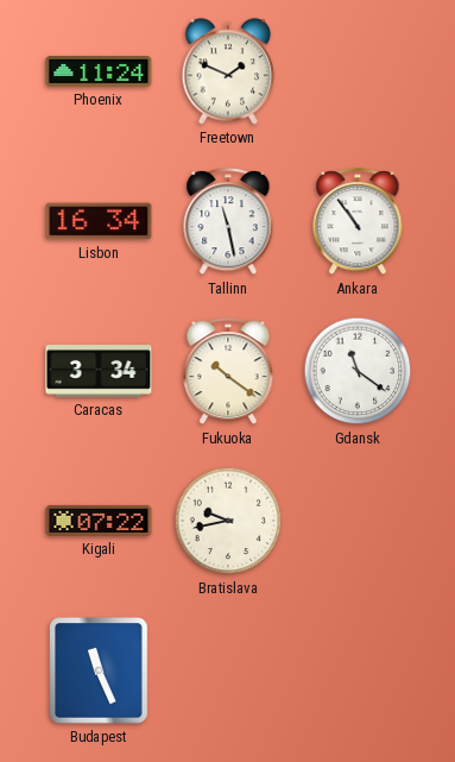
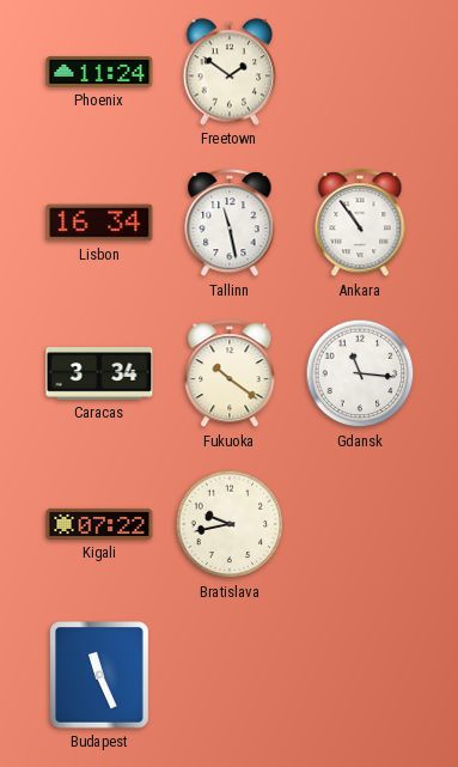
Freetown: 1:49 -> 1:51
Gdansk: 11:21 -> 11:16
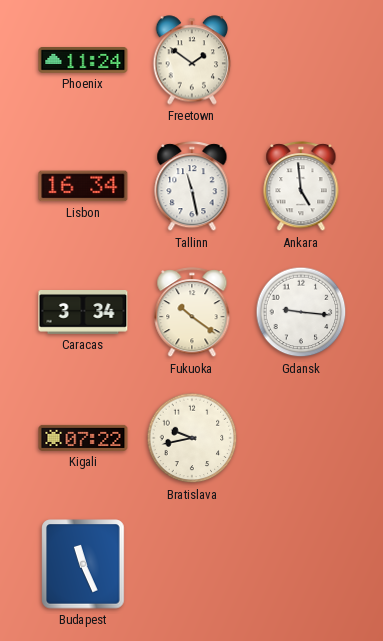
Ankara: 10:54 -> 4:59
Gdansk: 11:16 -> 9:16
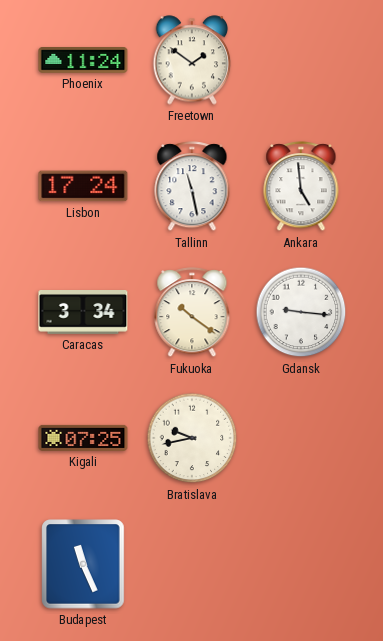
Lisbon: 16:34 -> 17:24
Kigali: 07:22 -> 07:25
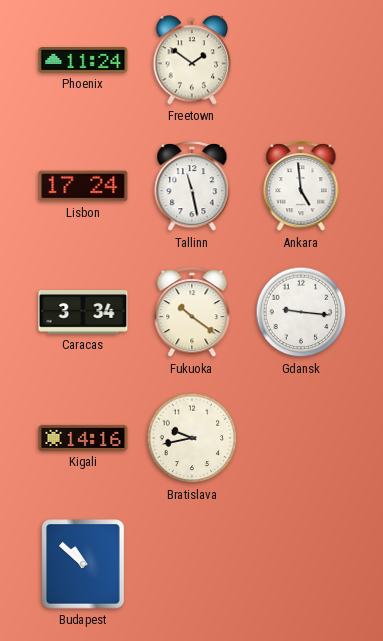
Kigali: 07:25 -> 14:16
Budapest: 11:26 -> 10:52
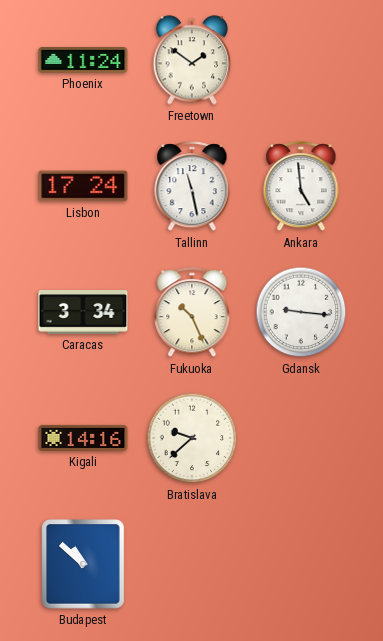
Fukuoka: 10:21 -> 10:26
Bratislava: 9:43 -> 9:38
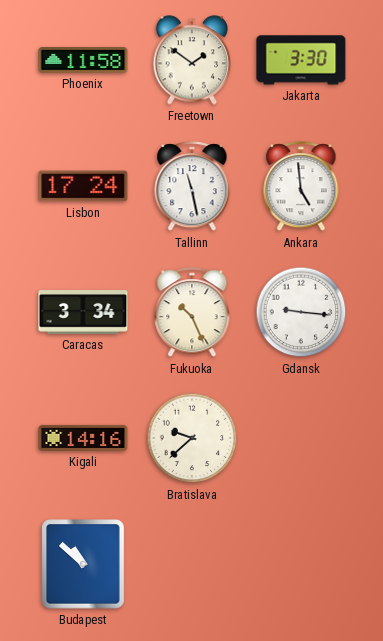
Phoenix: 11:24 -> 11:58
Jakarta: none -> 3:30
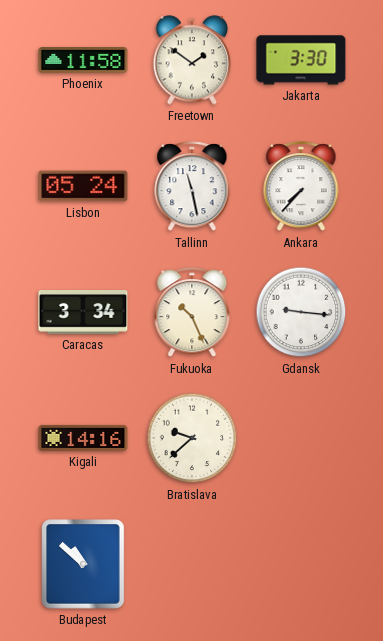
Lisbon: 17:24 -> 05:24
Ankara: 4:59 -> 7:37
